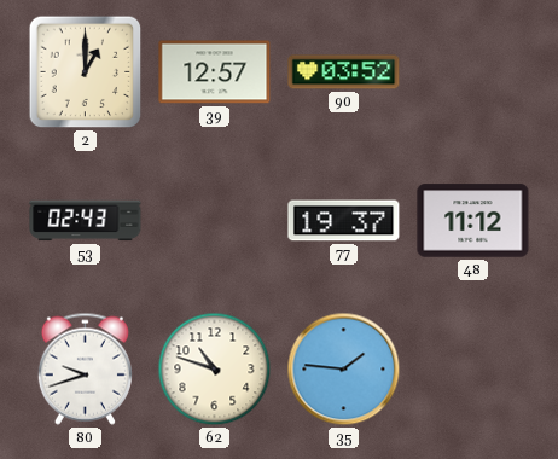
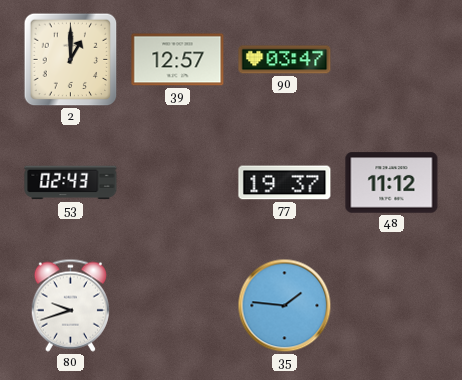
90: 03:52 -> 03:47
62: 10:48 -> none
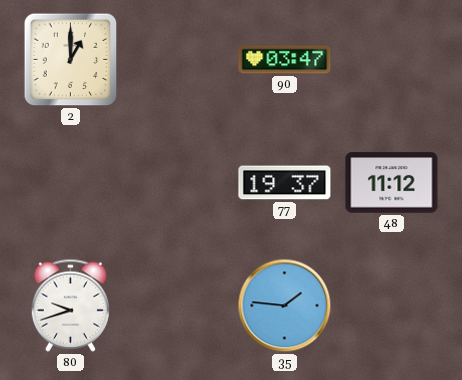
39: 12:57 -> none
53: 02:43 -> none
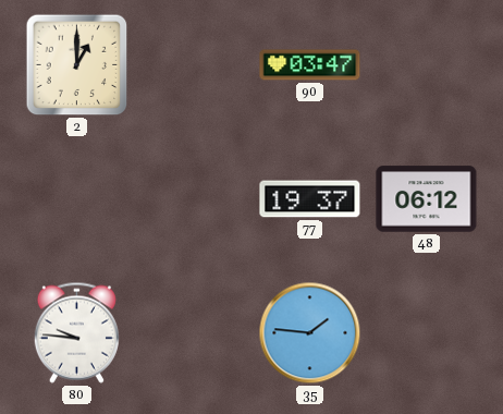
48: 11:12 -> 06:12
80: 9:42 -> 9:46
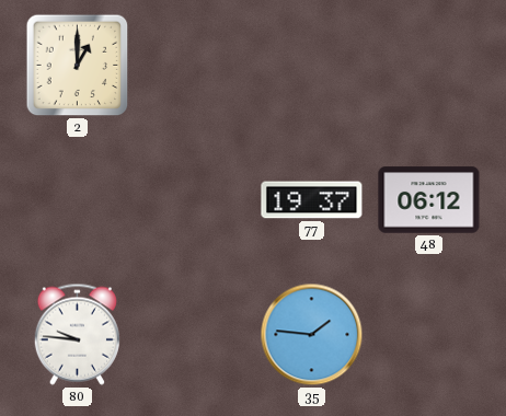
90: 03:47 -> none
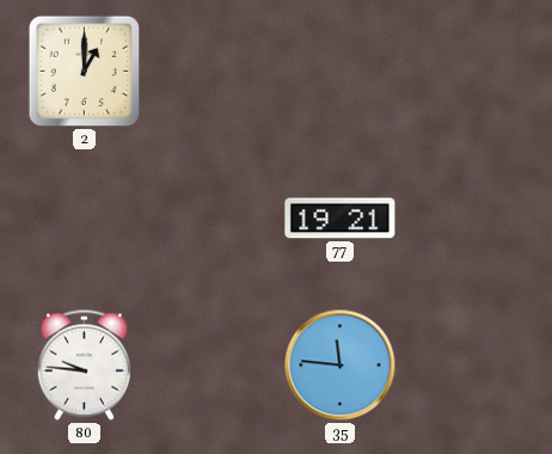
77: 19:37 -> 19:21
48: 06:12 -> none
35: 1:46 -> 11:46
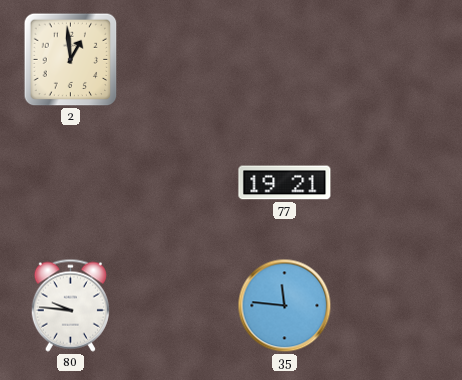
2: 1:00 -> 12:59
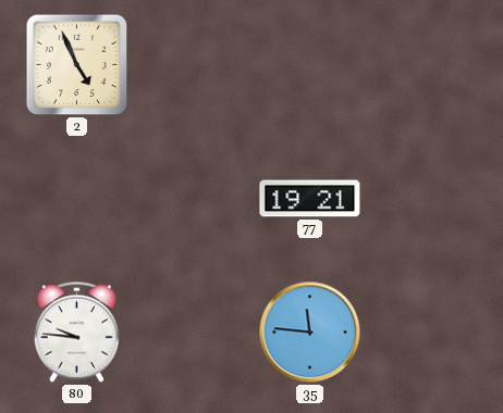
2: 12:59 -> 4:56
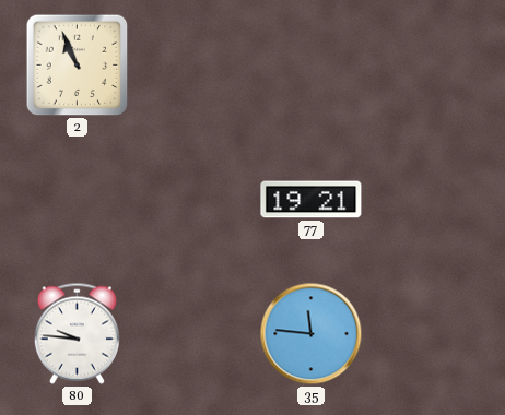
2: 4:56 -> 10:56
